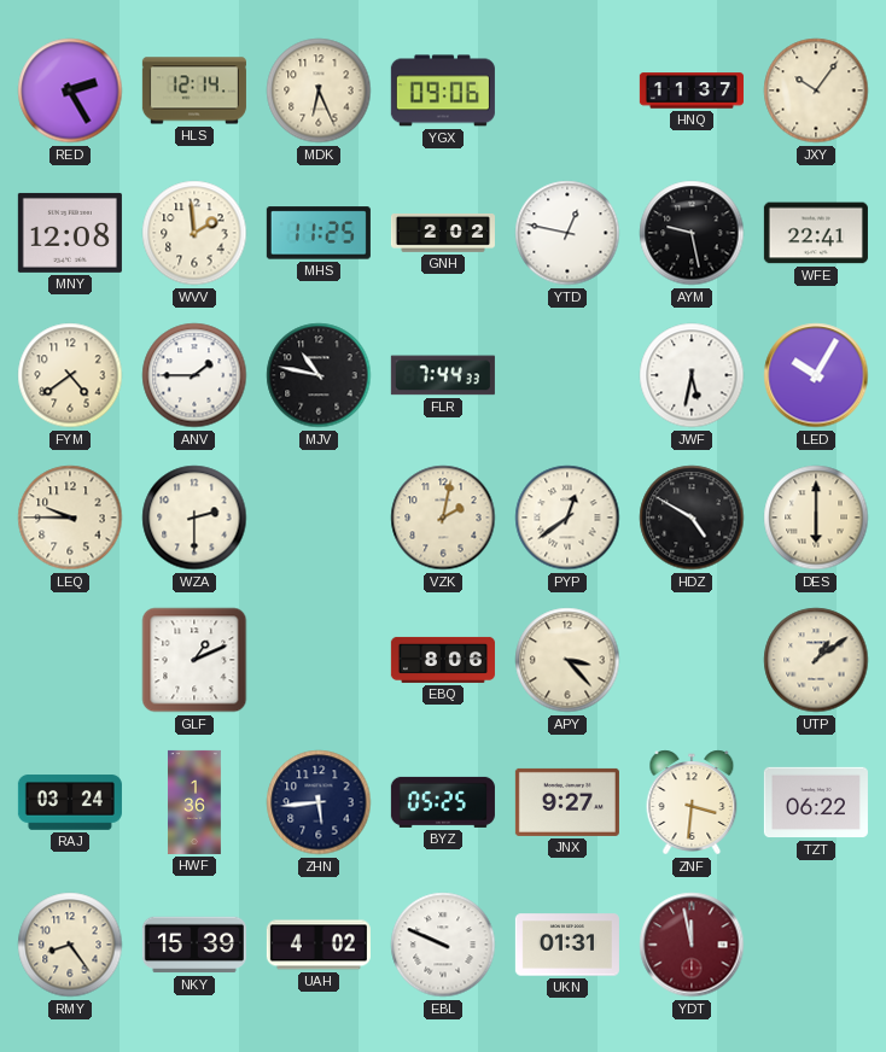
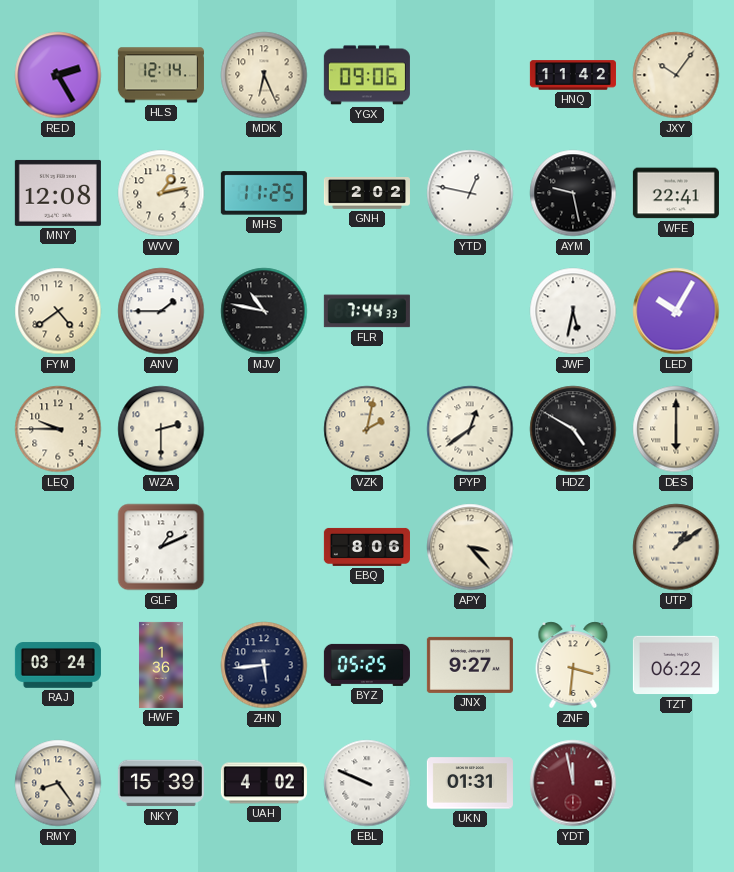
HNQ: 11:37 -> 11:42
WVV: 1:59 -> 1:13
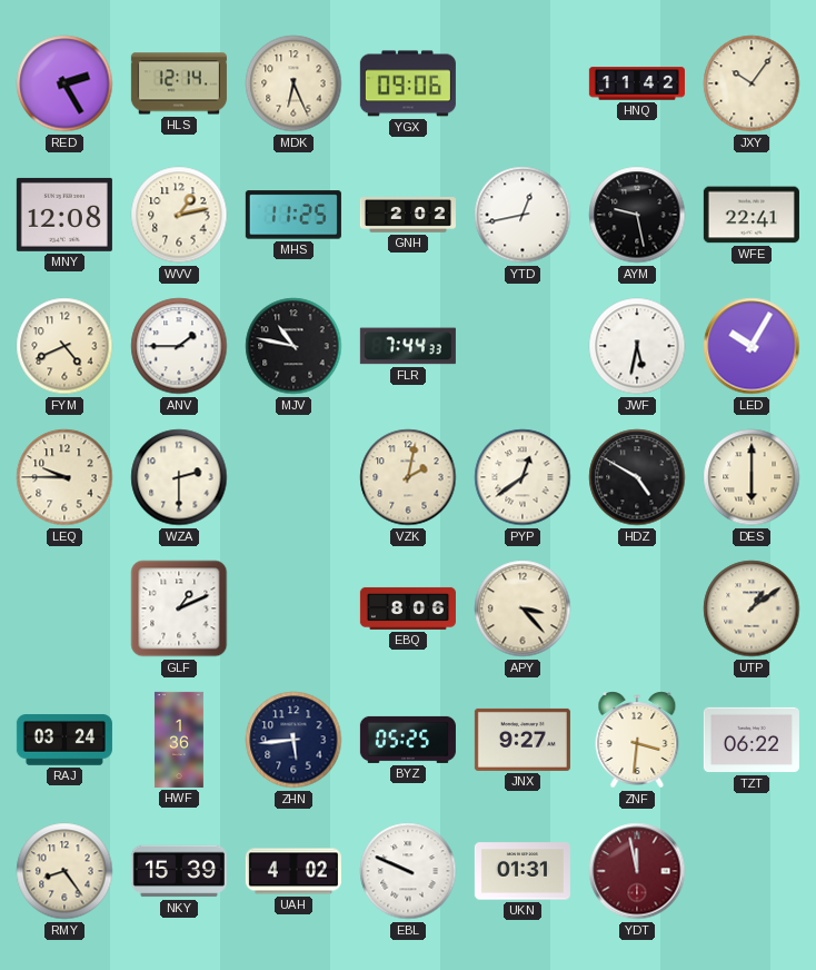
YTD: 12:47 -> 12:43
FYM: 4:39 -> 4:41
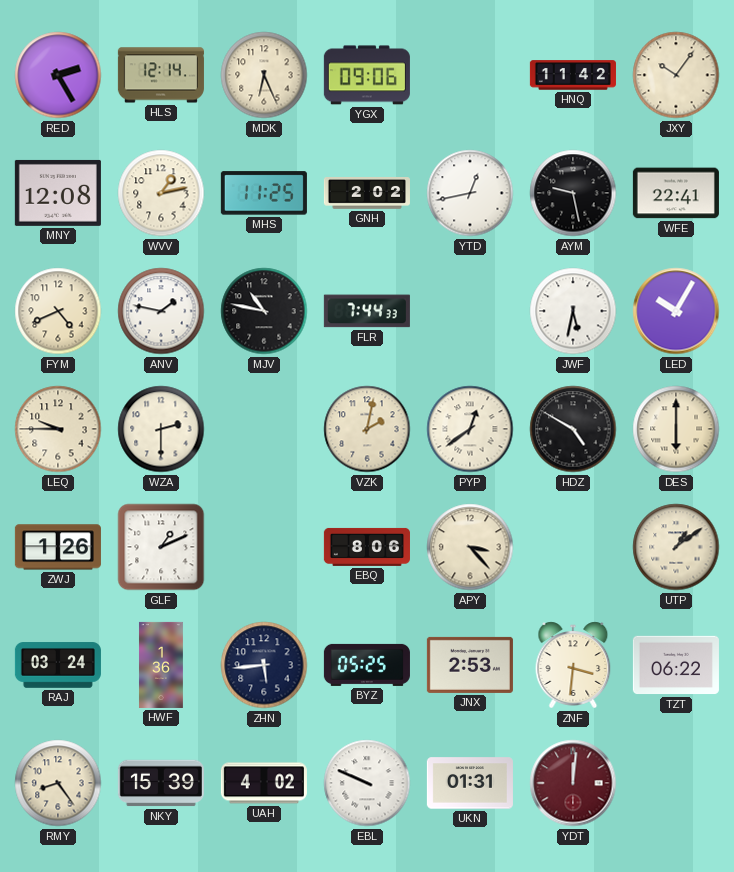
ANV: 1:45 -> 1:47
ZWJ: none -> 1:26
JNX: 9:27 -> 2:53
YDT: 11:58 -> 12:01
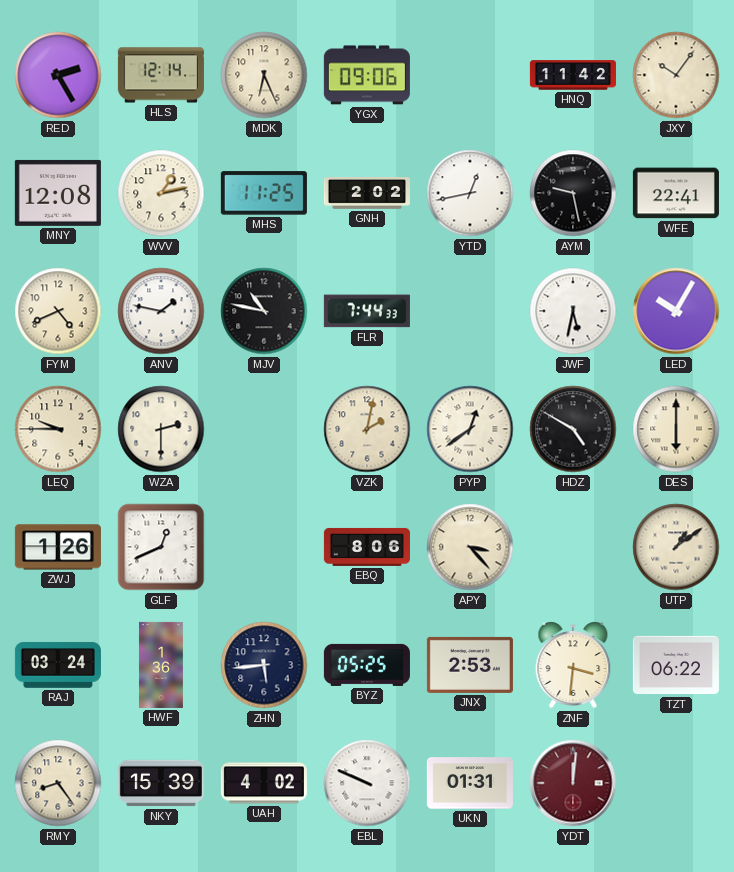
GLF: 1:11 -> 12:41
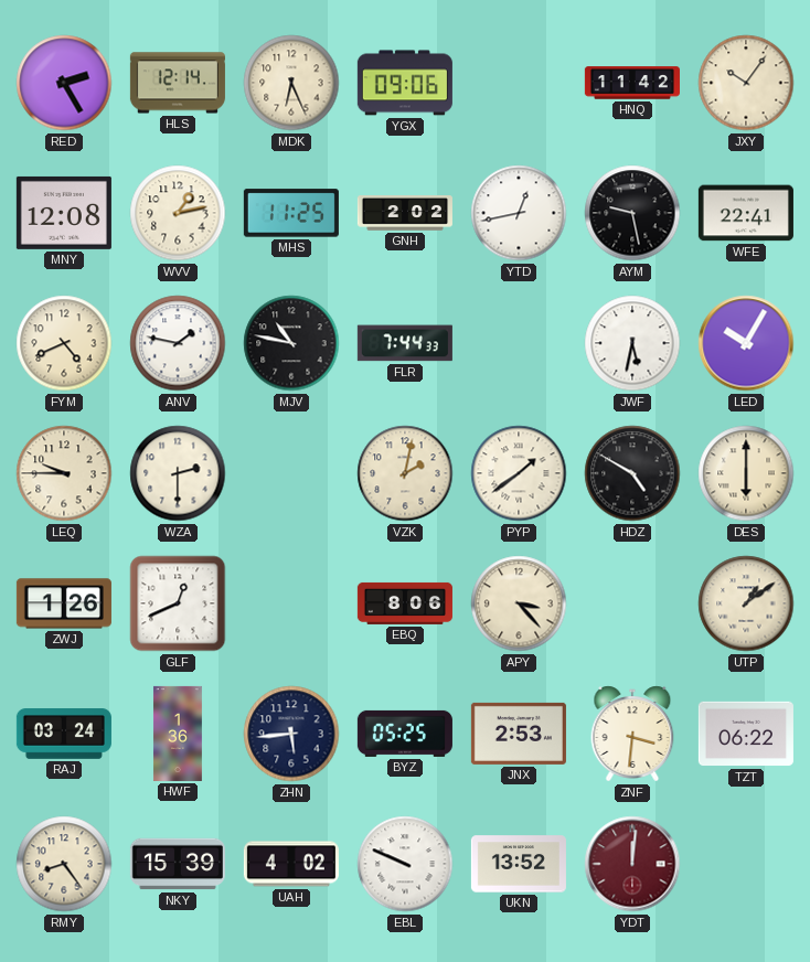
PYP: 12:39 -> 1:39
UKN: 01:31 -> 13:52
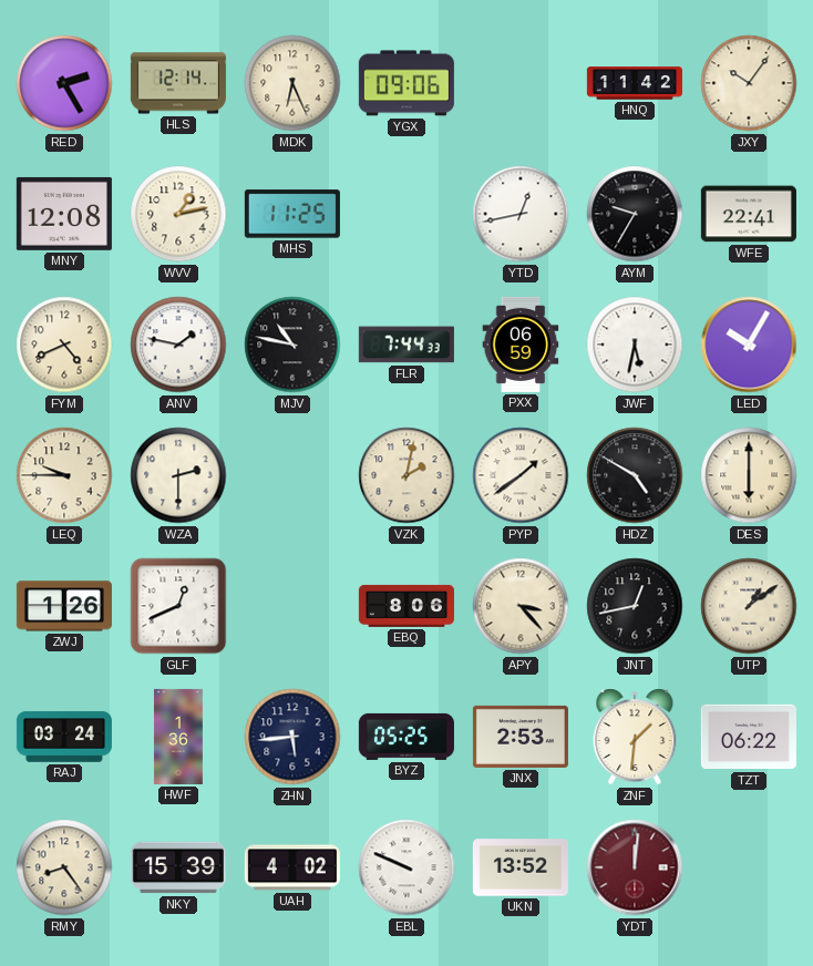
GNH: 2:02 -> none
AYM: 9:28 -> 9:35
PXX: none -> 06:59
JNT: none -> 12:43
ZNF: 3:31 -> 1:31
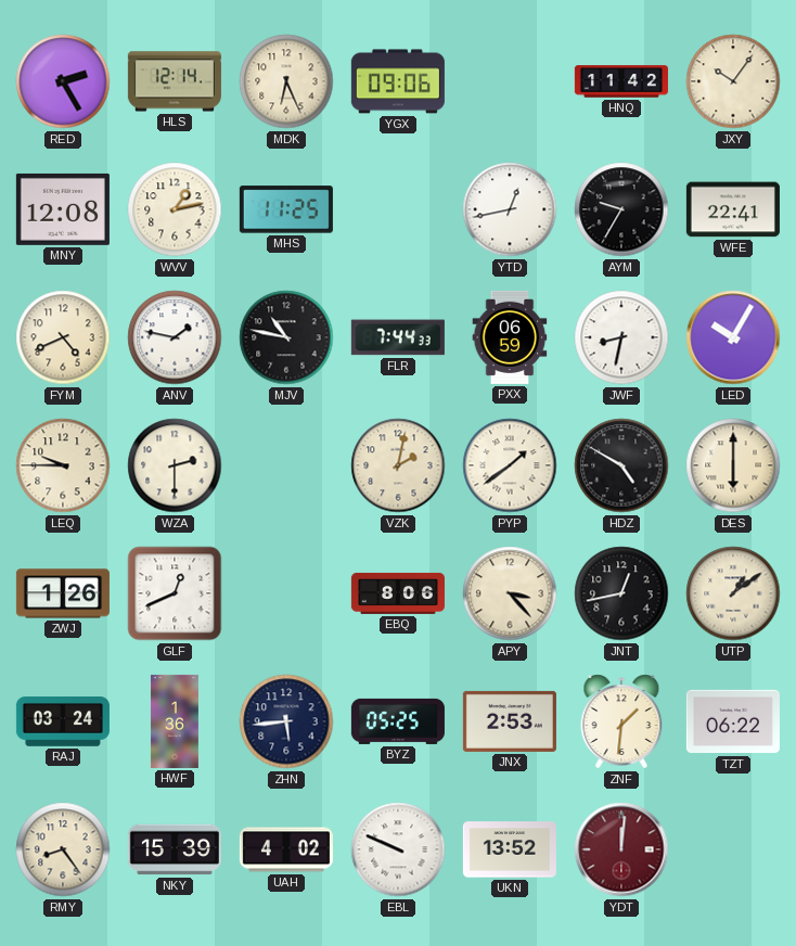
JWF: 5:32 -> 8:32
